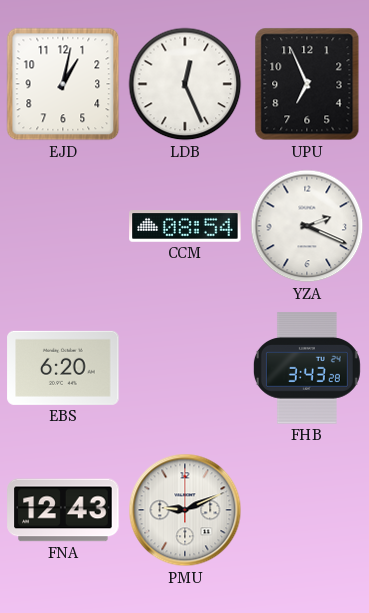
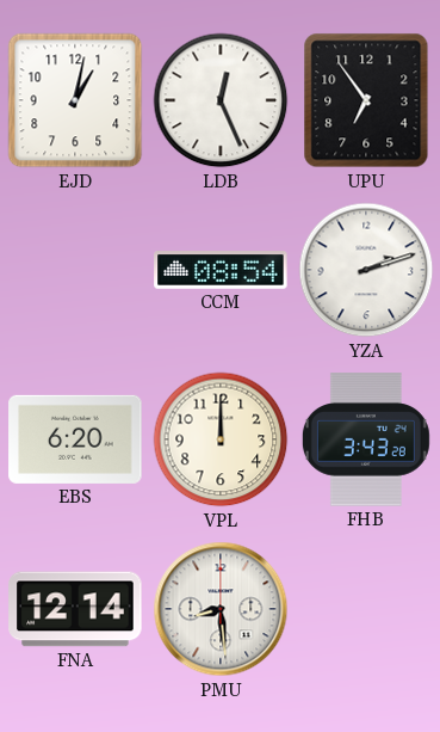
UPU: 6:56 -> 6:54
YZA: 2:19 -> 2:12
VPL: none -> 12:00
FNA: 12:43 -> 12:14
PMU: 9:11 -> 8:29
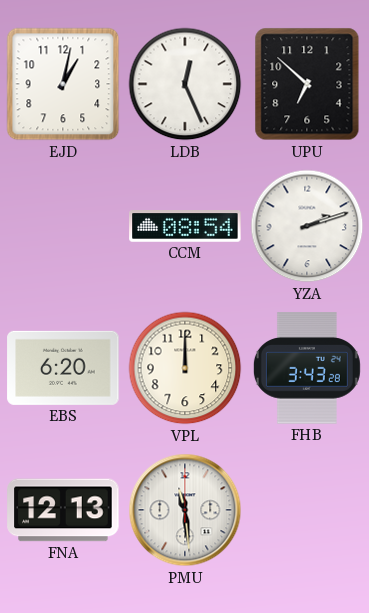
UPU: 6:54 -> 6:52
FNA: 12:14 -> 12:13
PMU: 8:29 -> 11:29
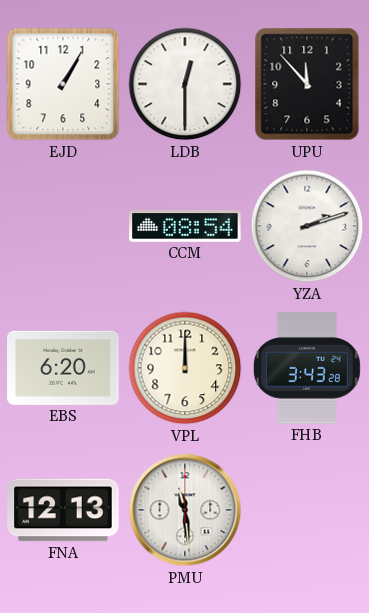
EJD: 1:02 -> 1:05
LDB: 12:26 -> 12:30
UPU: 6:52 -> 11:53
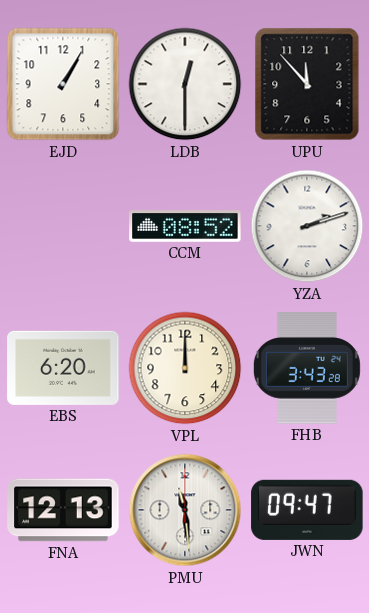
CCM: 08:54 -> 08:52
JWN: none -> 09:47
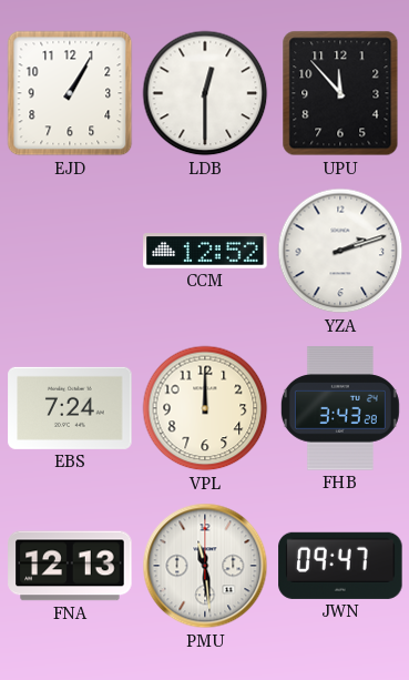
CCM: 08:52 -> 12:52
EBS: 6:20 -> 7:24
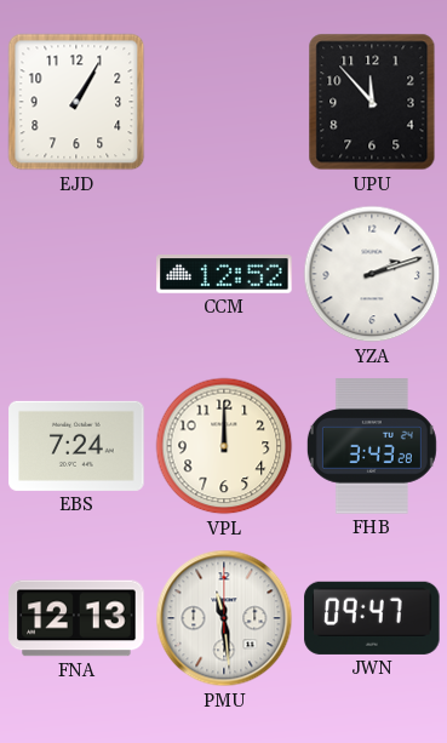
LDB: 12:30 -> none
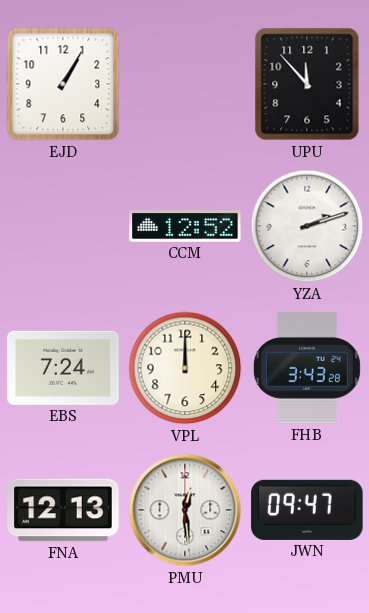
PMU: 11:29 -> 12:29
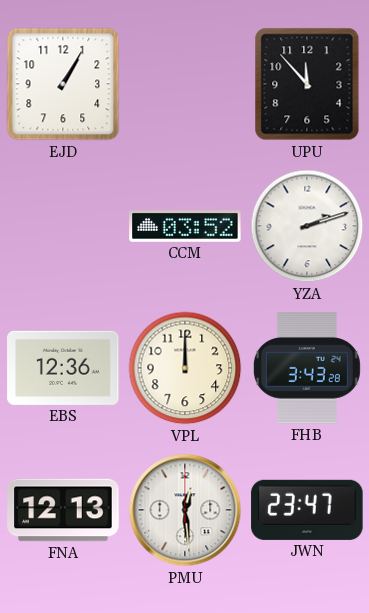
CCM: 12:52 -> 03:52
EBS: 7:24 -> 12:36
JWN: 09:47 -> 23:47
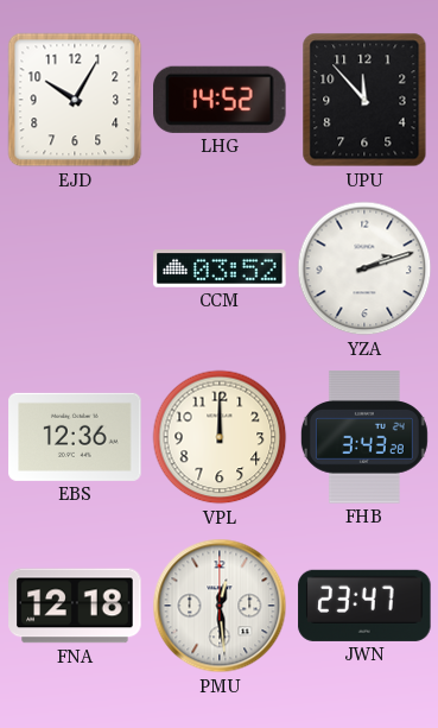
EJD: 1:05 -> 10:05
LHG: none -> 14:52
FNA: 12:13 -> 12:18
